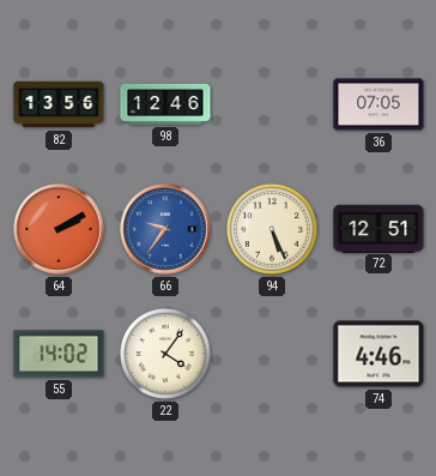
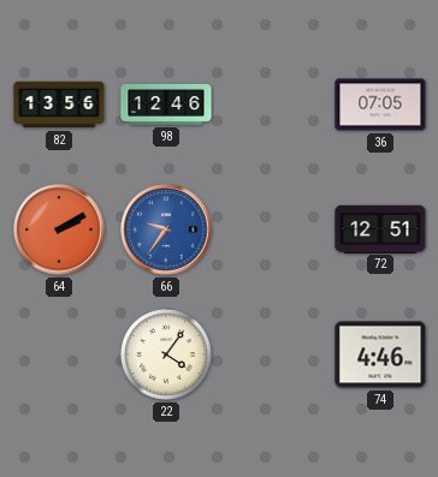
94: 5:26 -> none
55: 14:02 -> none
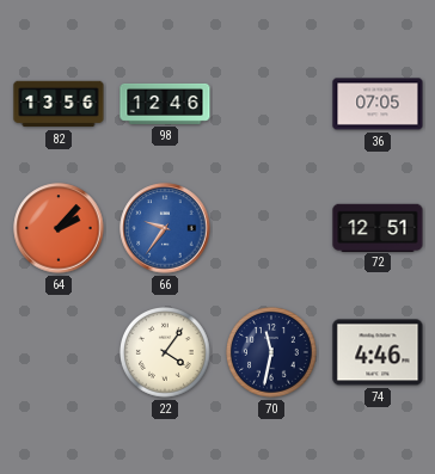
64: 2:10 -> 2:07
70: none -> 11:32
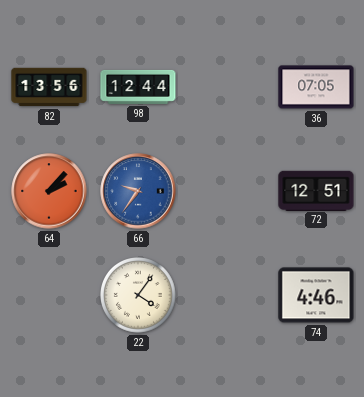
98: 12:46 -> 12:44
70: 11:32 -> none
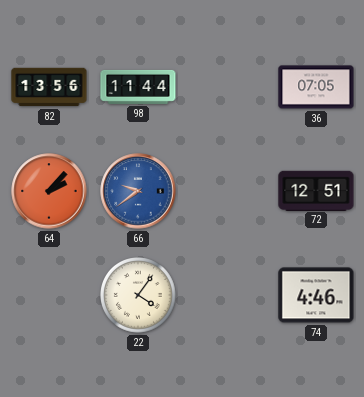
98: 12:44 -> 11:44
66: 9:36 -> 9:39
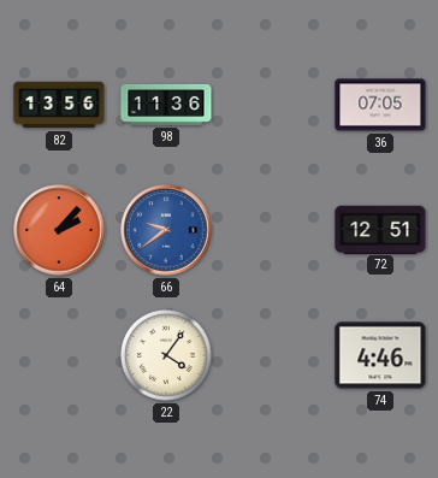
98: 11:44 -> 11:36
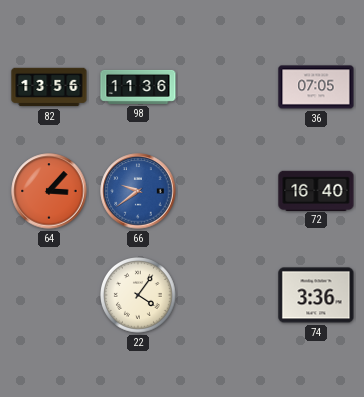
64: 2:07 -> 3:07
72: 12:51 -> 16:40
74: 4:46 -> 3:36
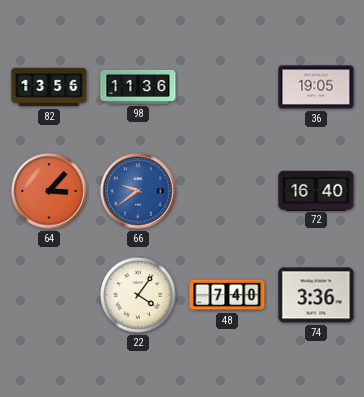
36: 07:05 -> 19:05
48: none -> 7:40
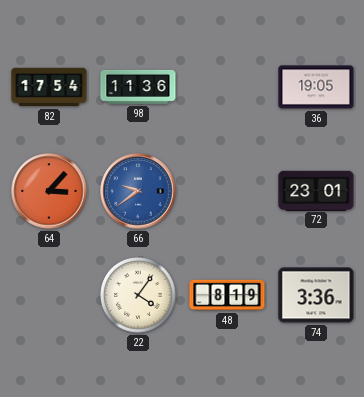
82: 13:56 -> 17:54
72: 16:40 -> 23:01
48: 7:40 -> 8:19
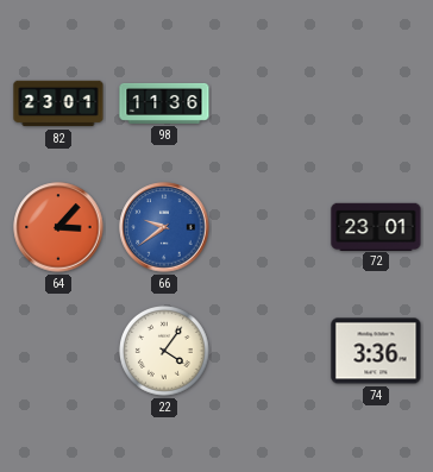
82: 17:54 -> 23:01
36: 19:05 -> none
48: 8:19 -> none
